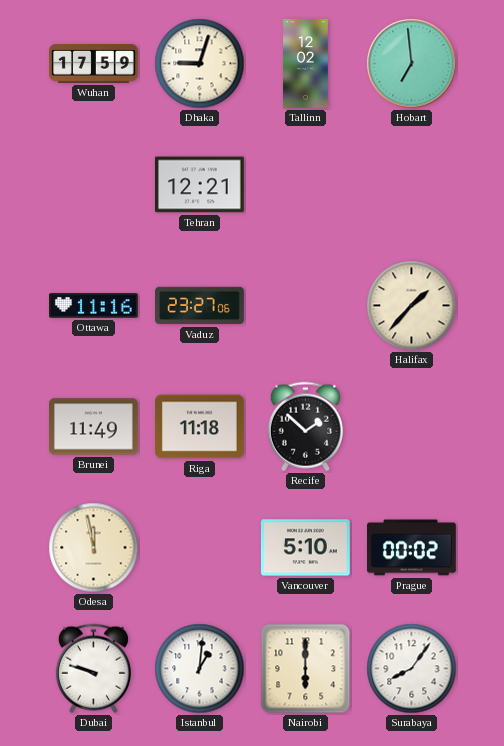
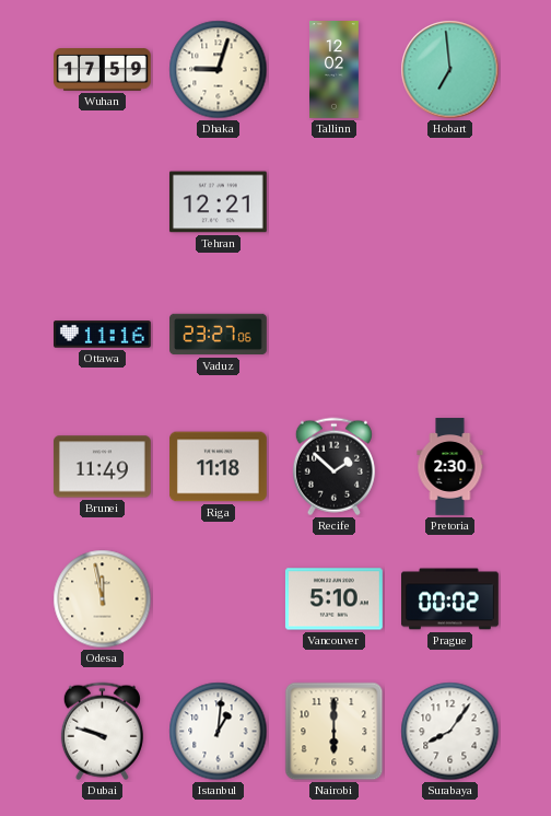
Halifax: 1:37 -> none
Pretoria: none -> 2:30
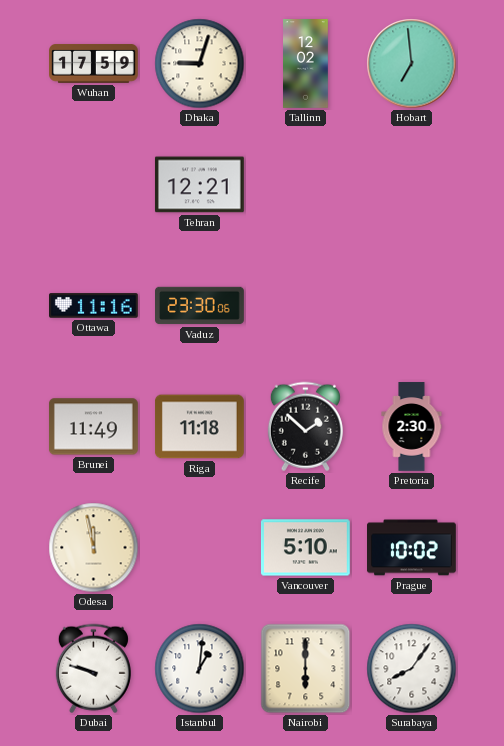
Vaduz: 23:27 -> 23:30
Prague: 00:02 -> 10:02
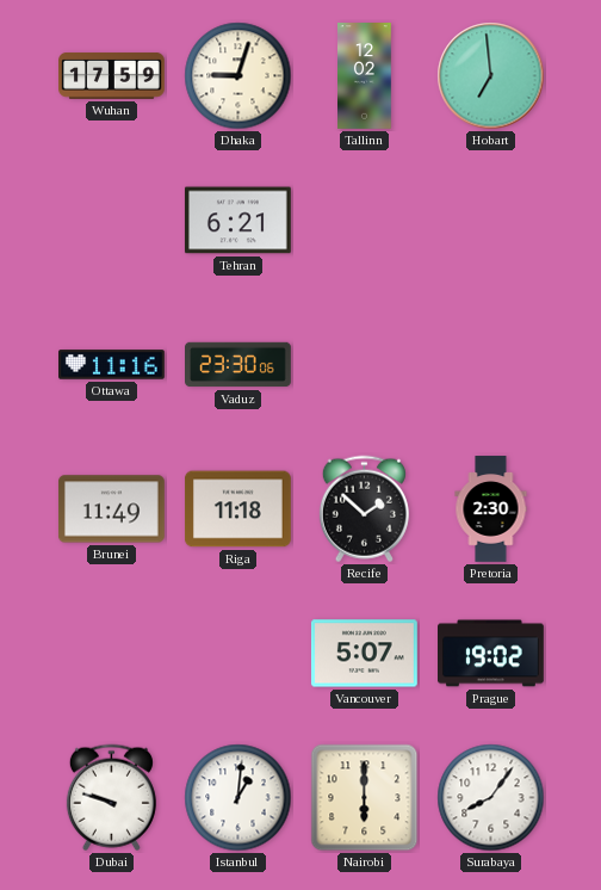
Tehran: 12:21 -> 6:21
Odesa: 11:58 -> none
Vancouver: 5:10 -> 5:07
Prague: 10:02 -> 19:02
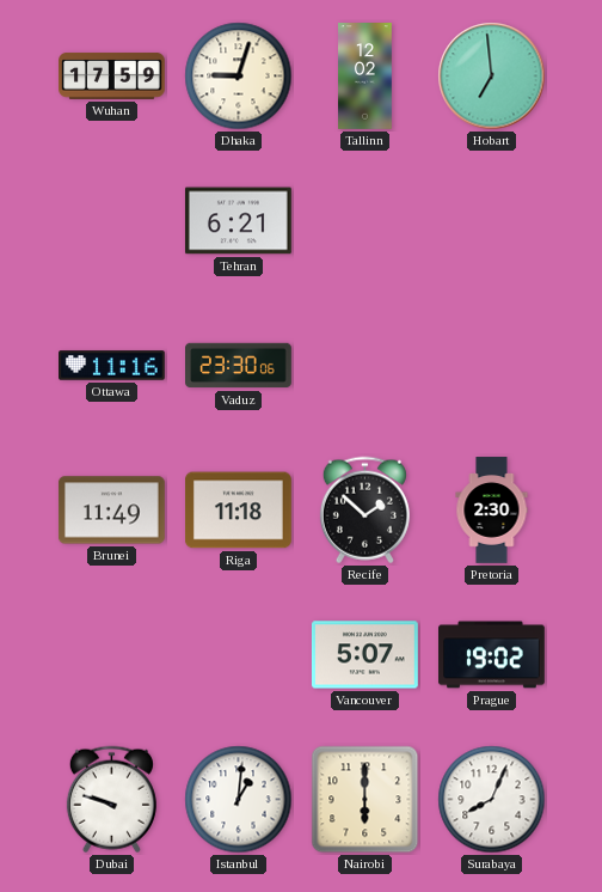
Surabaya: 8:06 -> 8:04
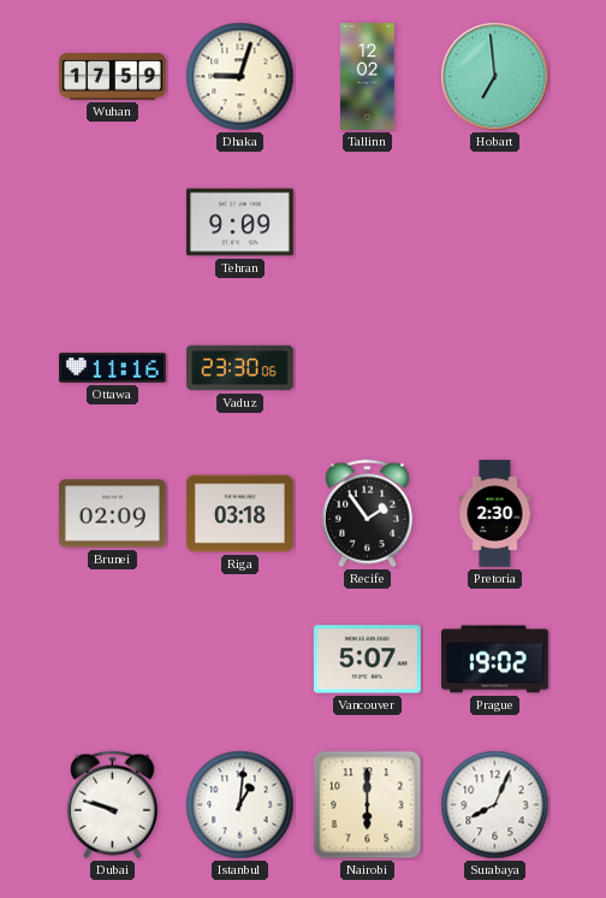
Tehran: 6:21 -> 9:09
Brunei: 11:49 -> 02:09
Riga: 11:18 -> 03:18
Recife: 1:52 -> 1:54
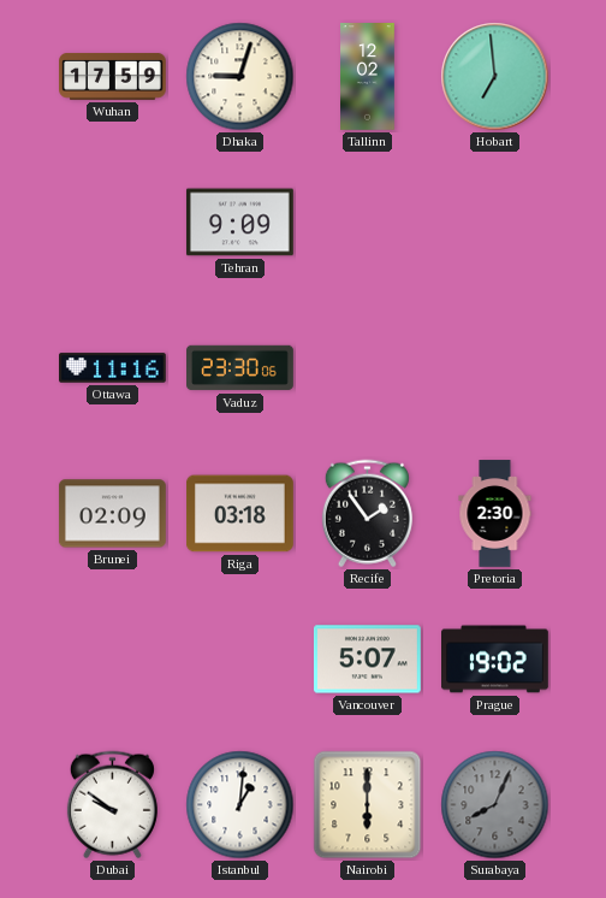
Dubai: 9:48 -> 9:51
Surabaya dial: white -> grey
